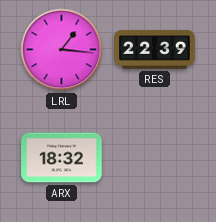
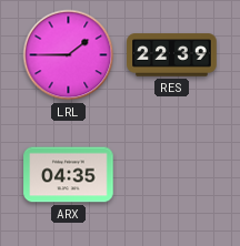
LRL: 1:16 -> 1:45
ARX: 18:32 -> 04:35
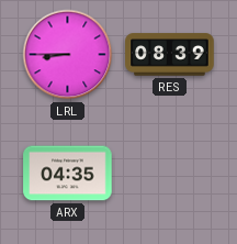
LRL: 1:45 -> 8:45
RES: 22:39 -> 08:39
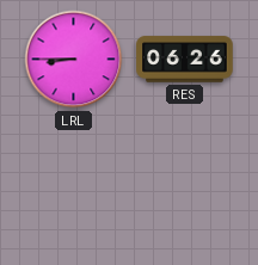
RES: 08:39 -> 06:26
ARX: 04:35 -> none
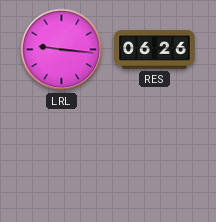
LRL: 8:45 -> 9:16
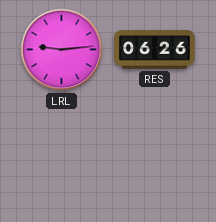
LRL: 9:16 -> 9:14
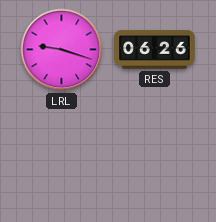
LRL: 9:14 -> 9:18
